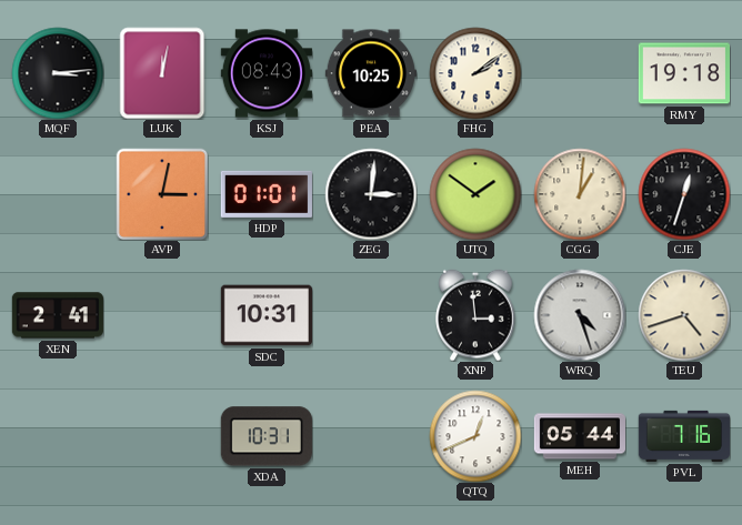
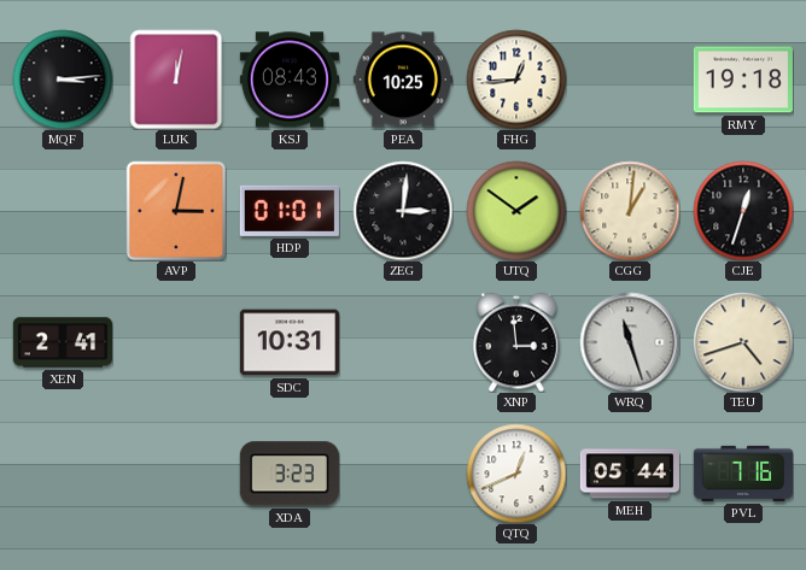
FHG: 2:09 -> 12:44
WRQ: 4:27 -> 11:27
XDA: 10:31 -> 3:23
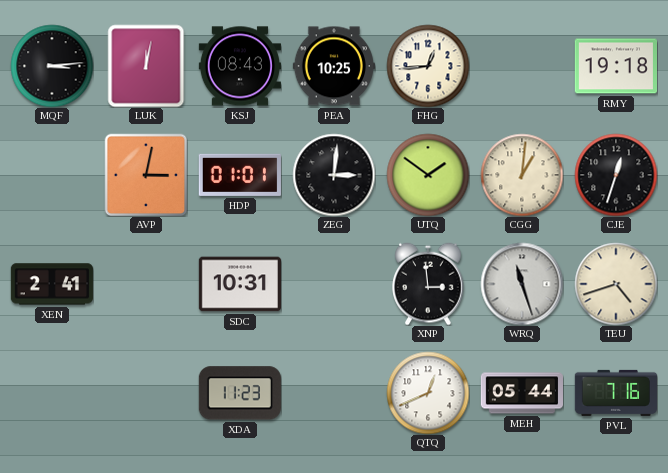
XDA: 3:23 -> 11:23
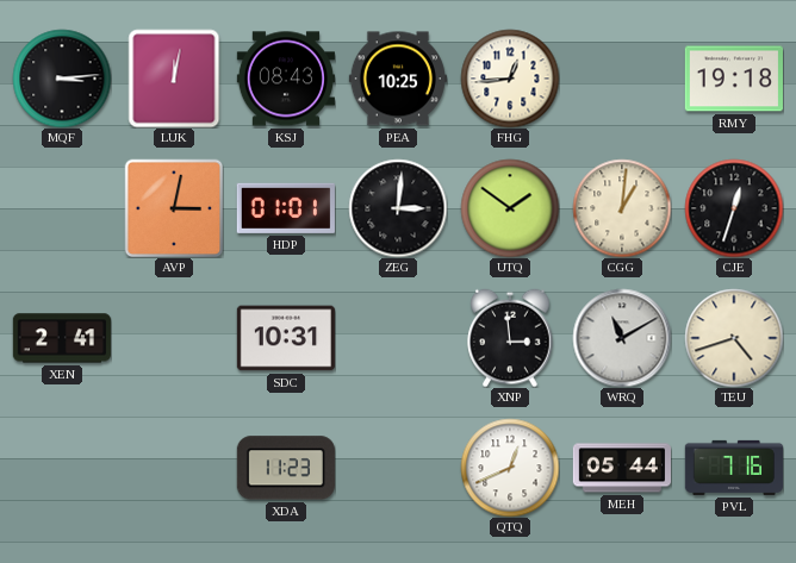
WRQ: 11:27 -> 11:10
